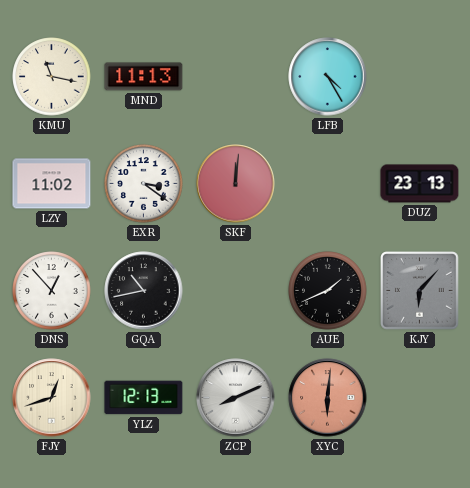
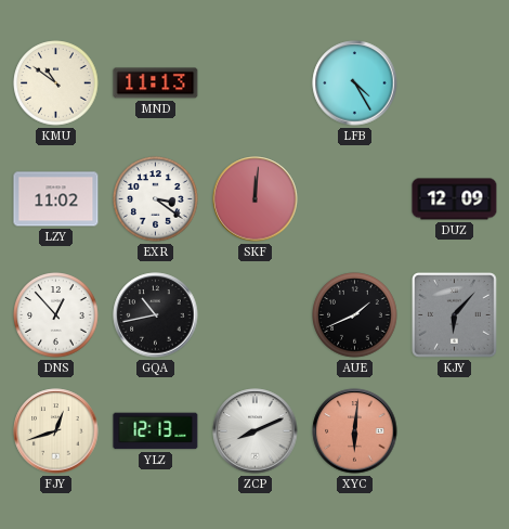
KMU: 11:17 -> 10:51
DUZ: 23:13 -> 12:09
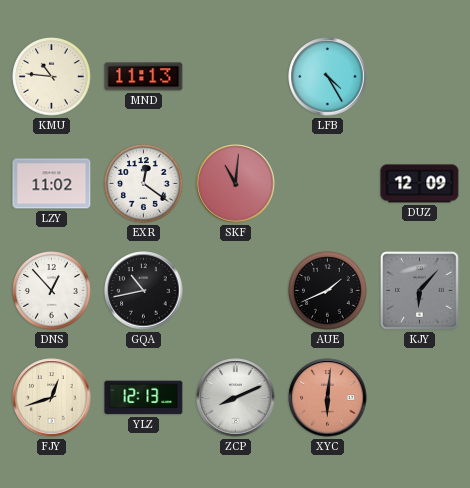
KMU: 10:51 -> 10:46
EXR: 3:21 -> 12:21
SKF: 12:01 -> 11:01
